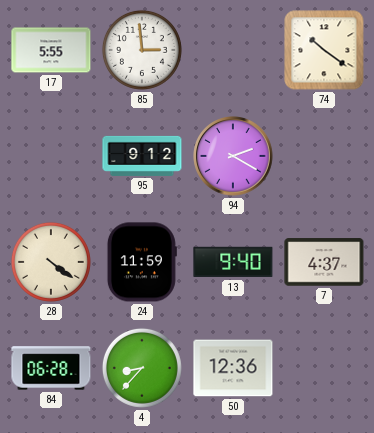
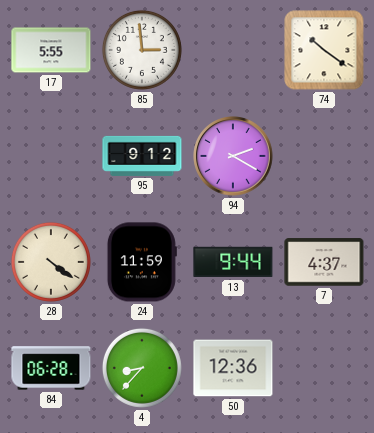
13: 9:40 -> 9:44
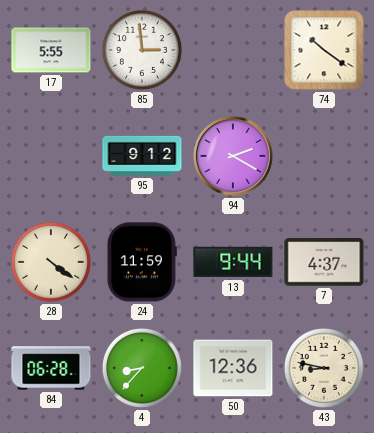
43: none -> 8:47
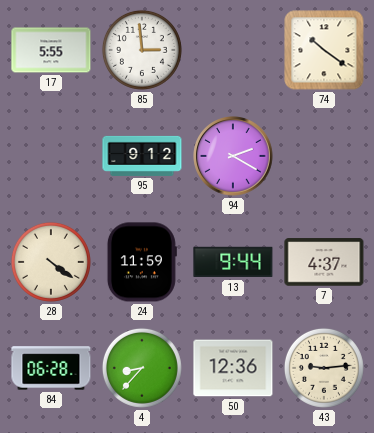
43: 8:47 -> 9:14
